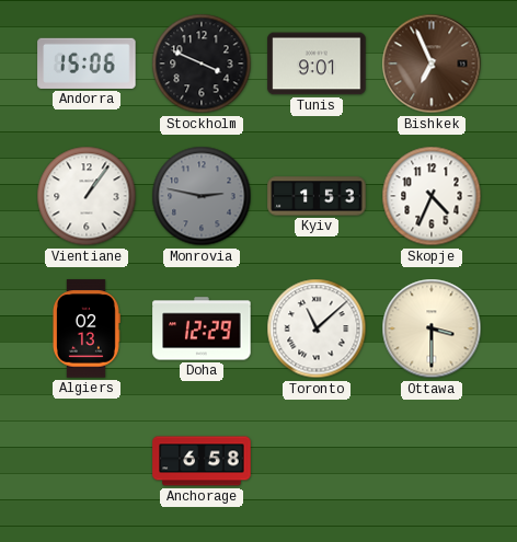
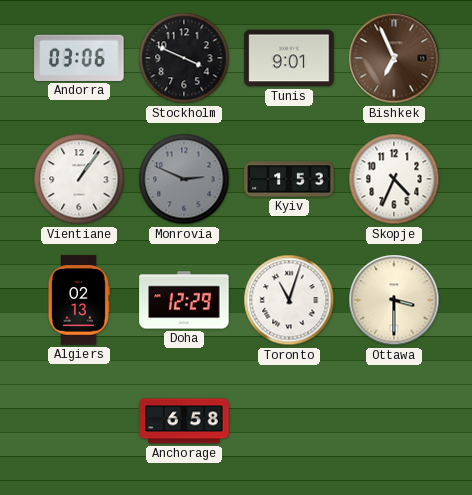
Andorra: 15:06 -> 03:06
Monrovia: 2:47 -> 2:49
Toronto: 11:08 -> 11:03
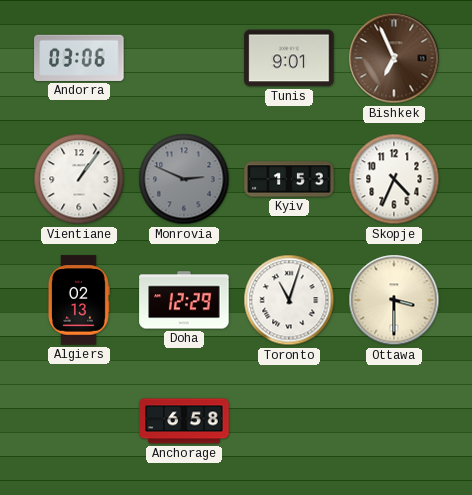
Stockholm: 3:49 -> none
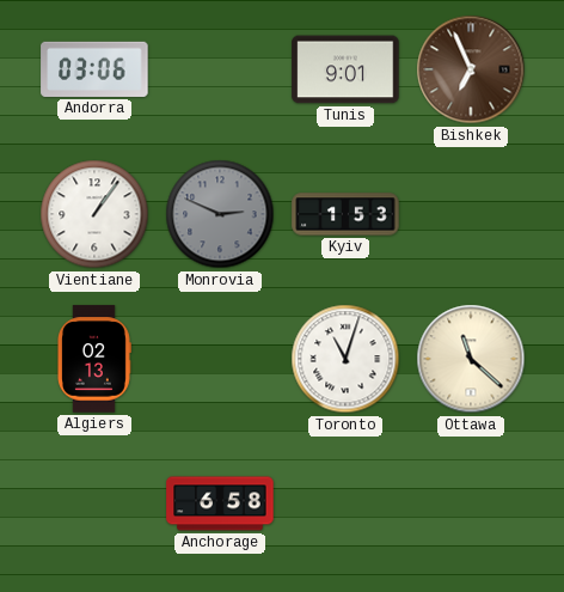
Skopje: 4:34 -> none
Doha: 12:29 -> none
Ottawa: 3:30 -> 11:22
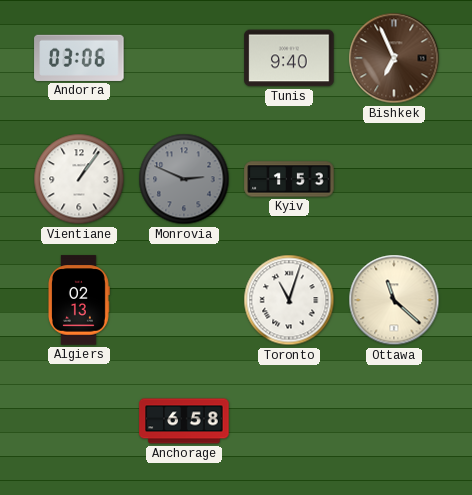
Tunis: 9:01 -> 9:40
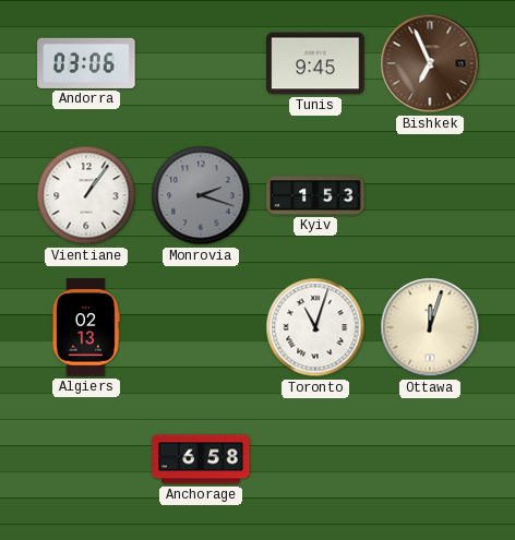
Tunis: 9:40 -> 9:45
Monrovia: 2:49 -> 2:18
Ottawa: 11:22 -> 12:03
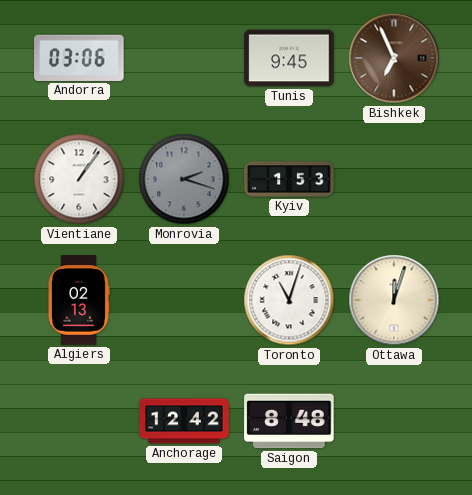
Anchorage: 6:58 -> 12:42
Saigon: none -> 8:48
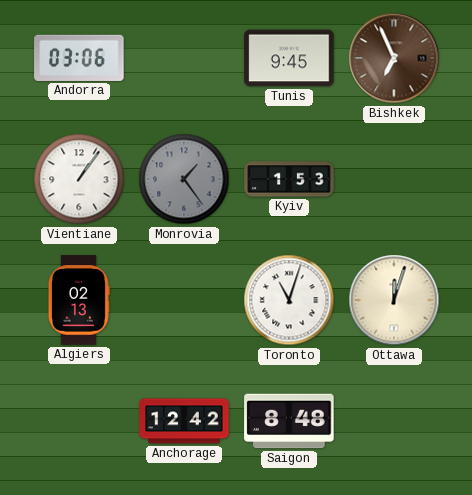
Monrovia: 2:18 -> 1:24
